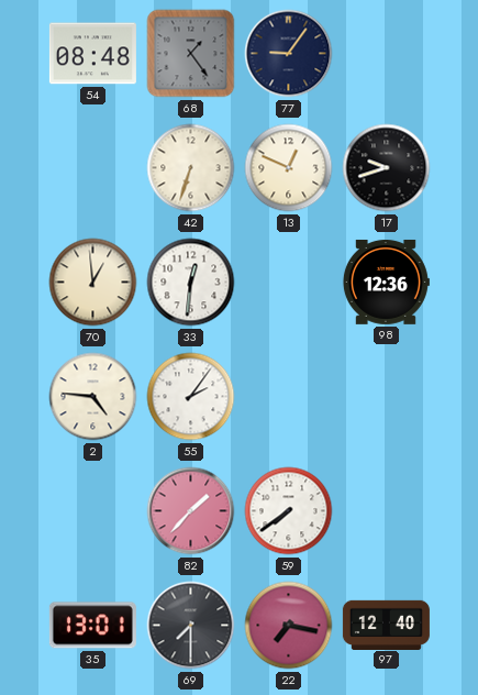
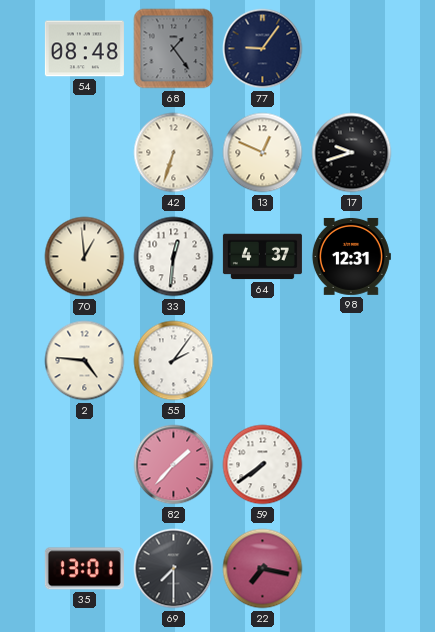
64: none -> 4:37
98: 12:36 -> 12:31
97: 12:40 -> none
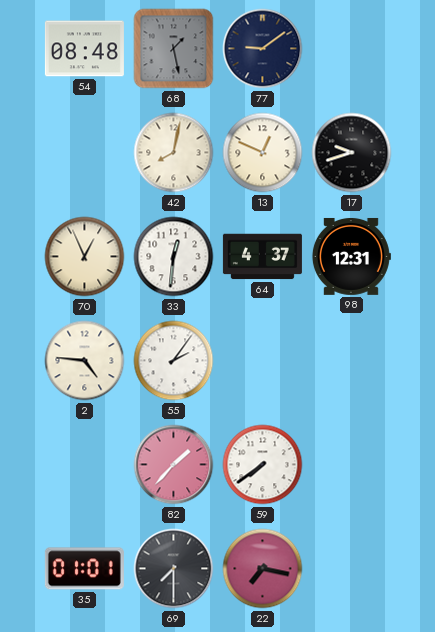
68: 1:24 -> 1:28
77: 9:06 -> 9:09
42: 6:33 -> 8:02
70: 12:59 -> 12:56
35: 13:01 -> 01:01
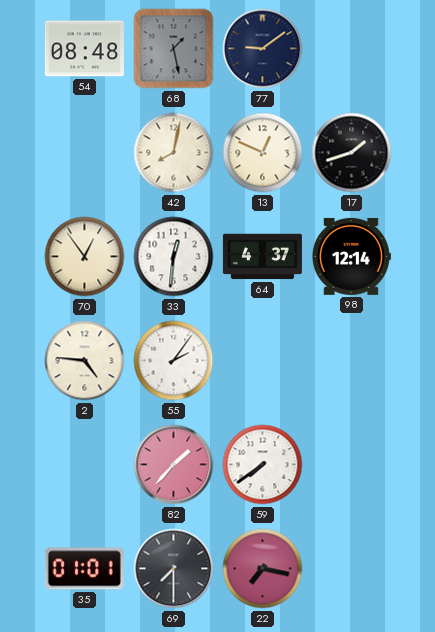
17: 9:42 -> 1:42
70: 12:56 -> 12:54
98: 12:31 -> 12:14
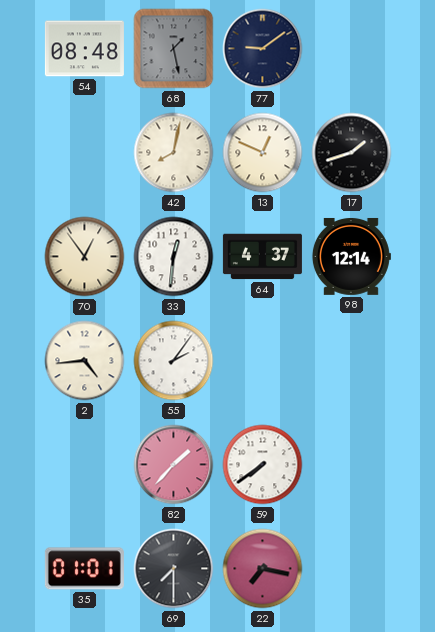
2: 4:46 -> 4:44
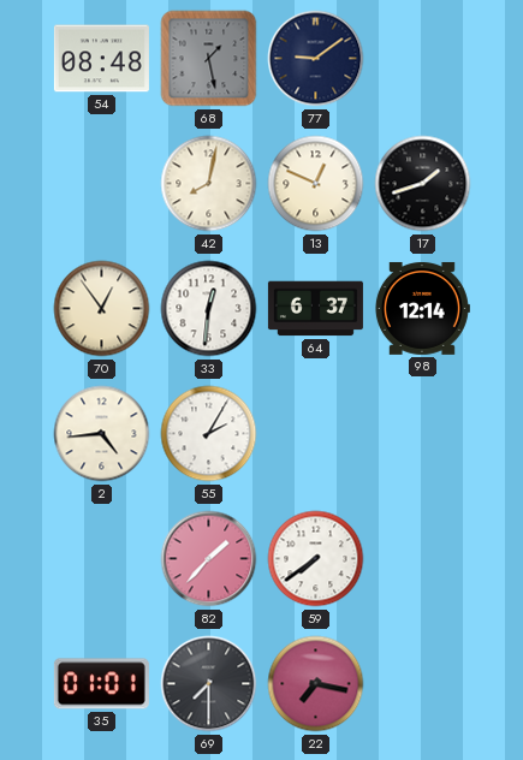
64: 4:37 -> 6:37
55: 2:06 -> 2:05
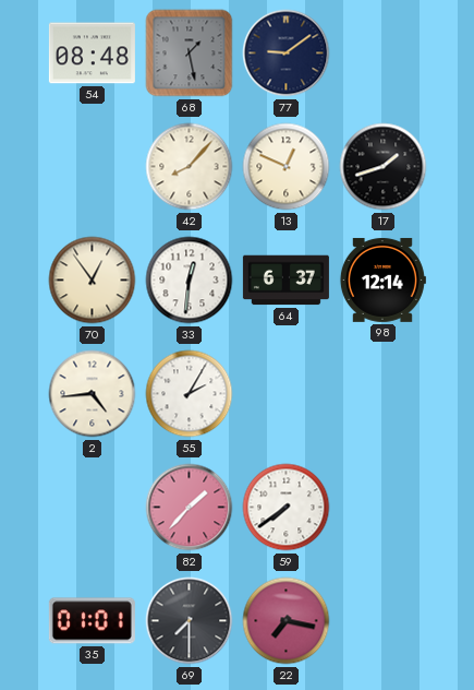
42: 8:02 -> 8:07
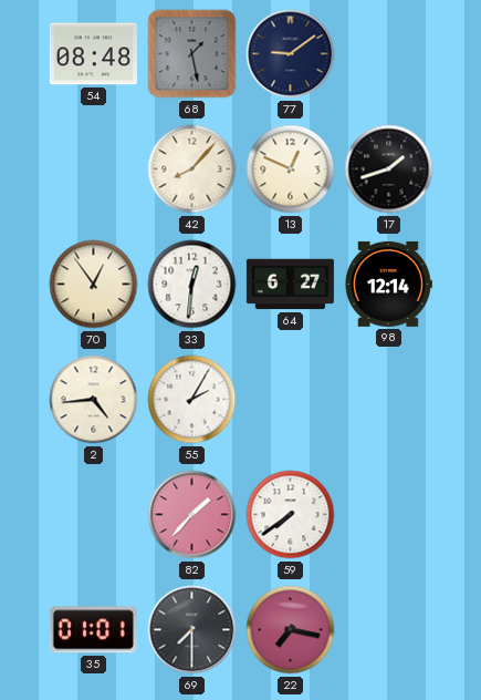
64: 6:37 -> 6:27
